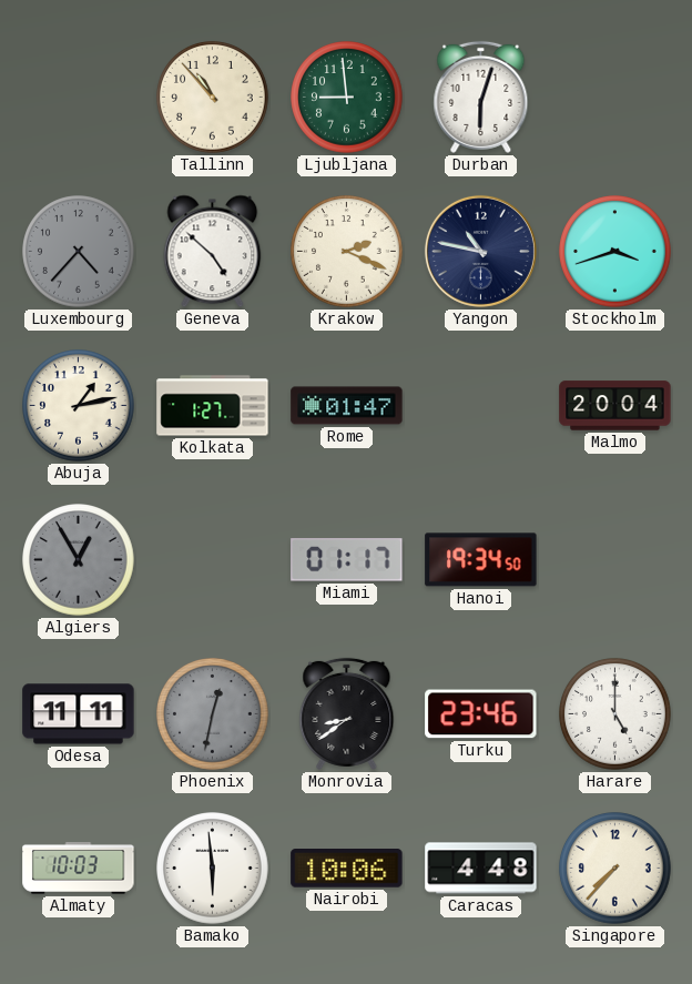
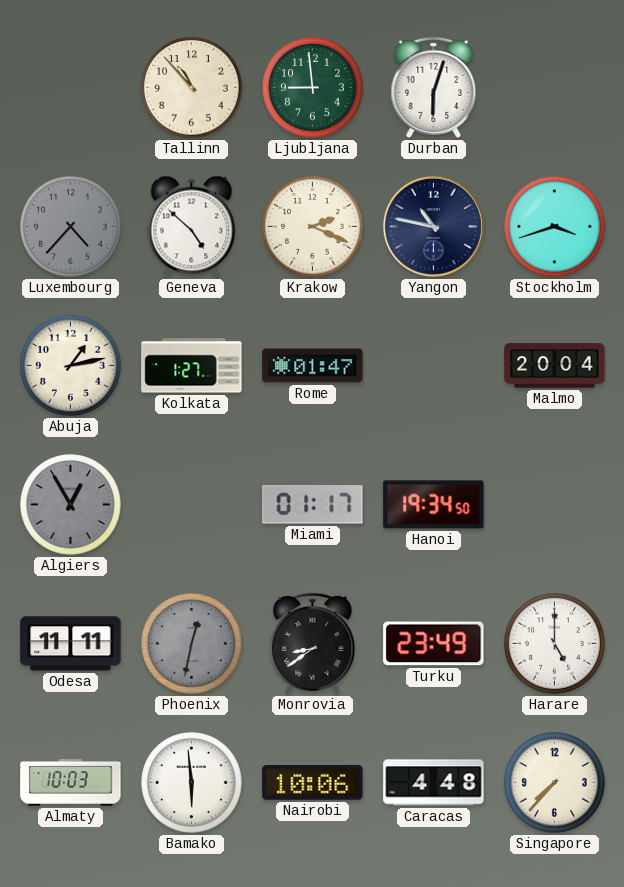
Turku: 23:46 -> 23:49
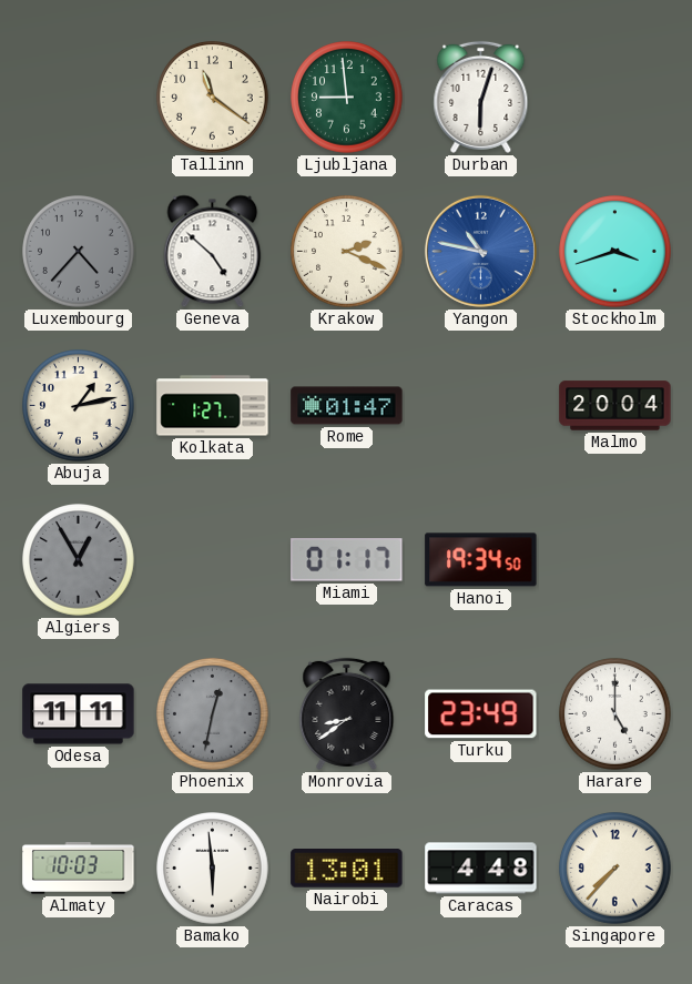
Tallinn: 10:53 -> 11:21
Yangon dial: navy -> blue
Nairobi: 10:06 -> 13:01
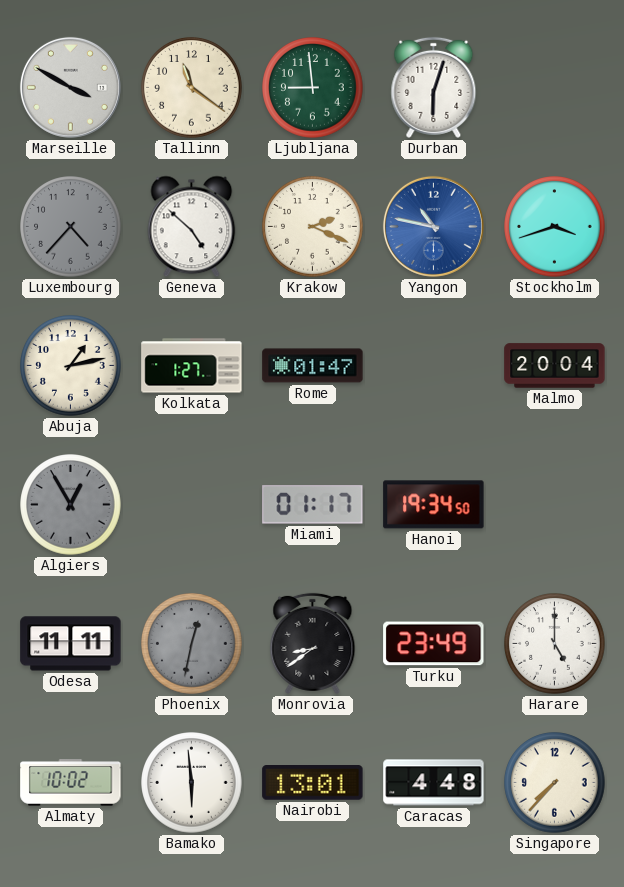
Marseille: none -> 3:50
Almaty: 10:03 -> 10:02
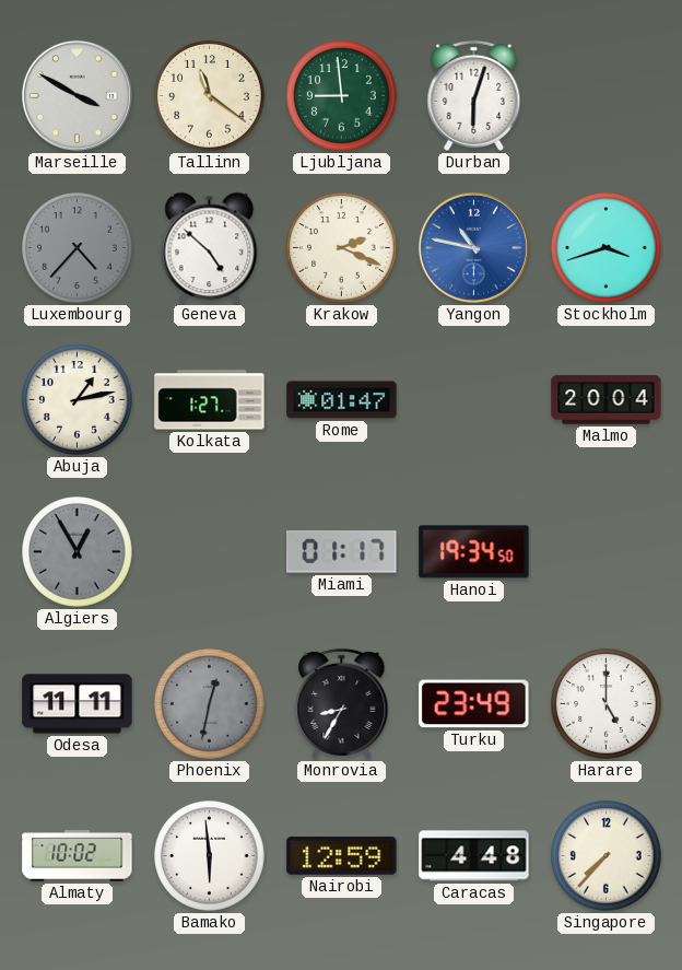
Monrovia: 8:39 -> 8:35
Nairobi: 13:01 -> 12:59
